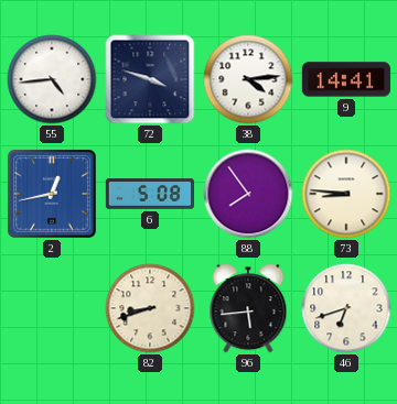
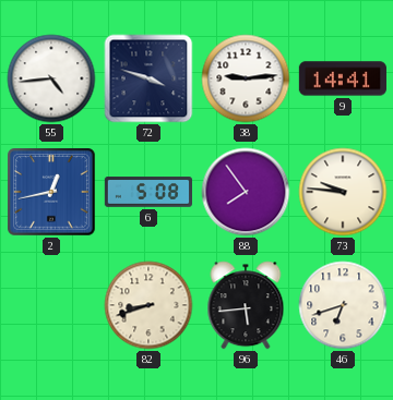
38: 4:14 -> 9:14
73: 8:46 -> 9:46
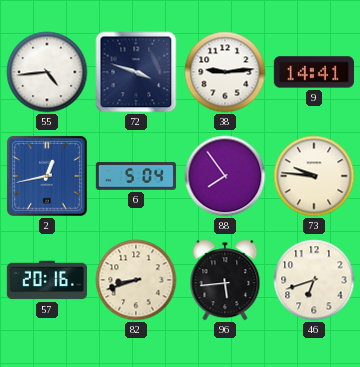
6: 5:08 -> 5:04
57: none -> 20:16
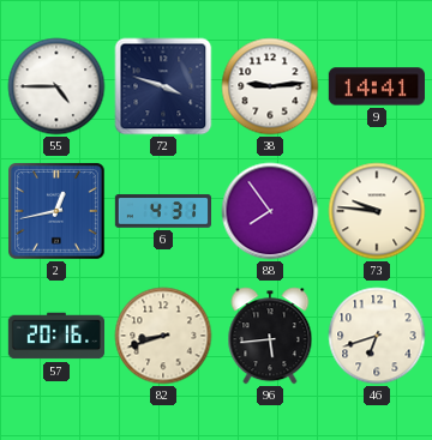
55: 4:44 -> 4:45
6: 5:04 -> 4:31
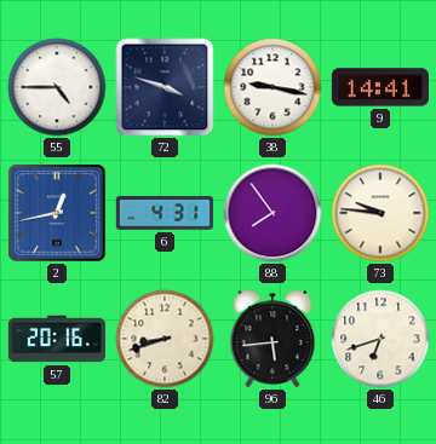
38: 9:14 -> 9:17
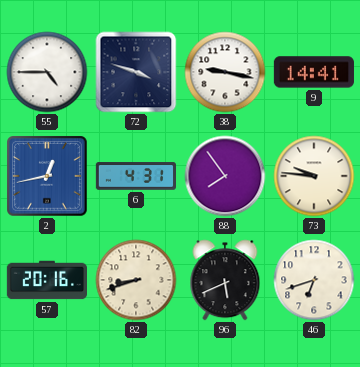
96: 5:44 -> 5:41
